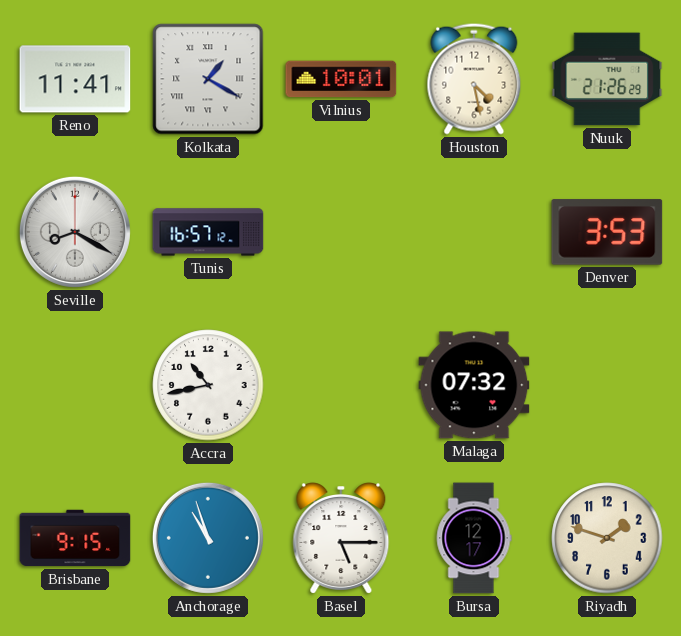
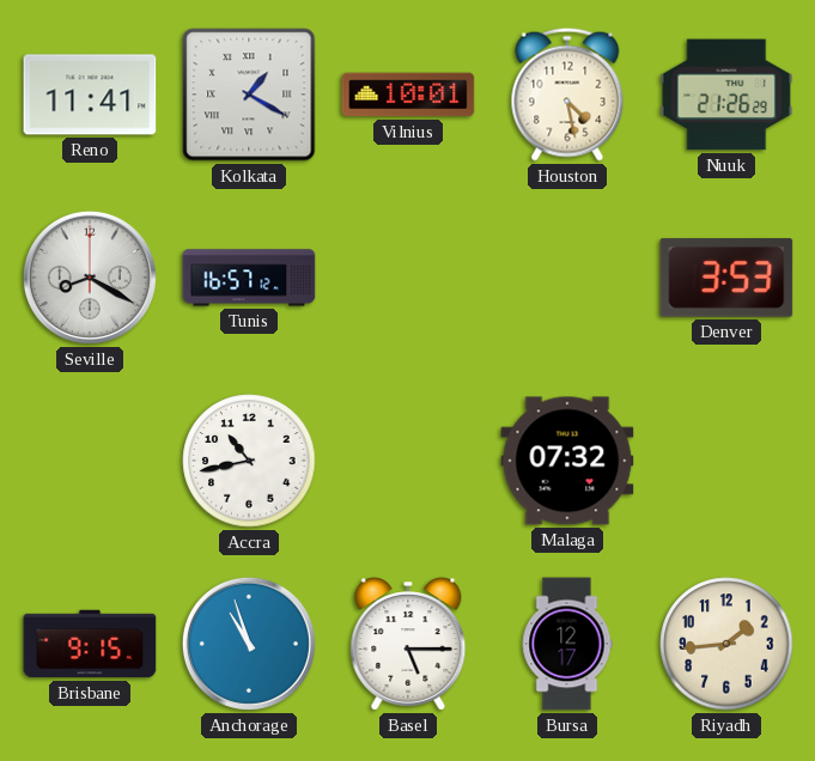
Riyadh: 1:48 -> 1:44
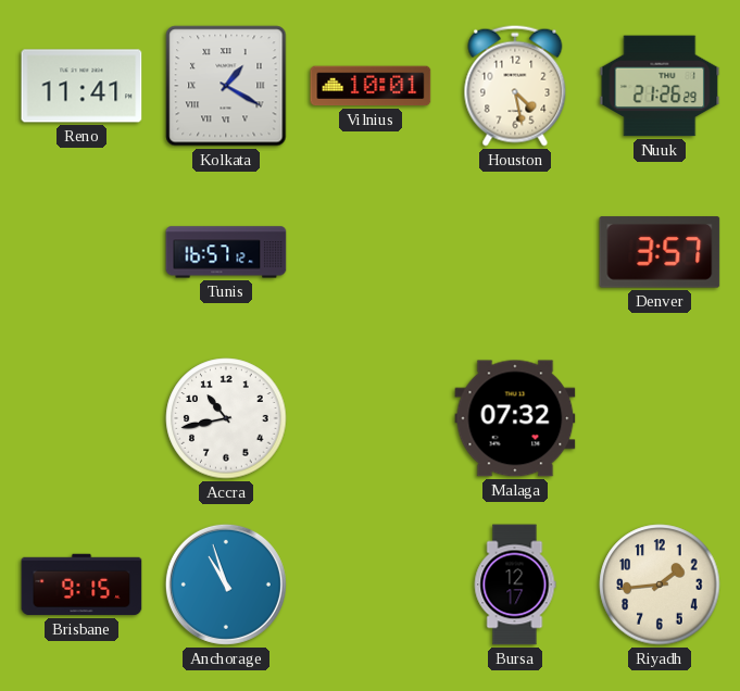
Seville: 8:20 -> none
Denver: 3:53 -> 3:57
Basel: 5:15 -> none
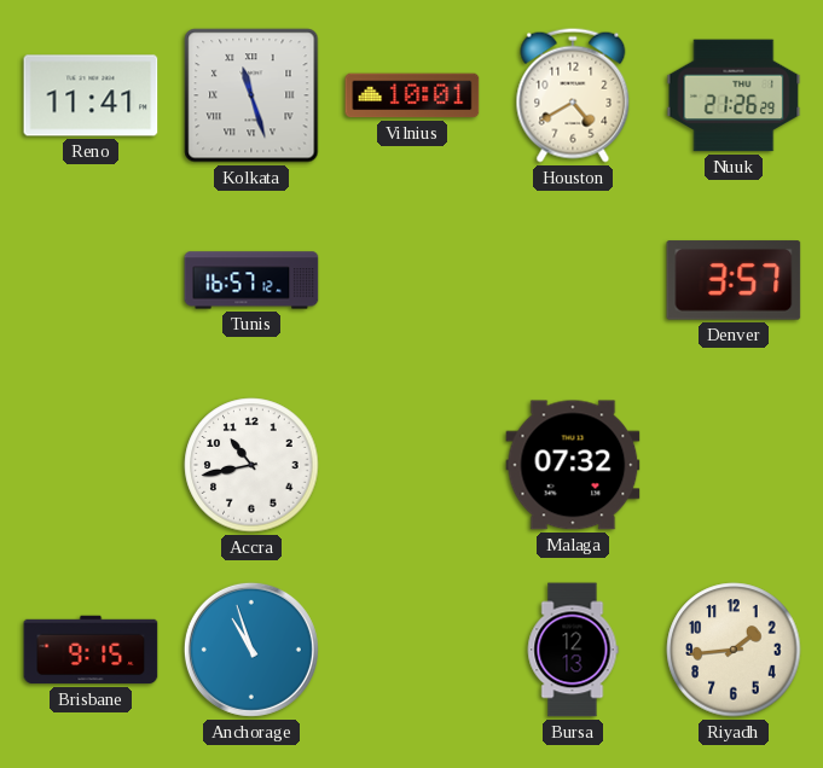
Kolkata: 1:20 -> 11:27
Houston: 4:28 -> 4:40
Bursa: 12:17 -> 12:13
